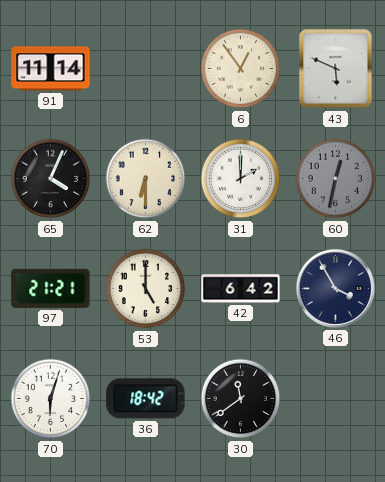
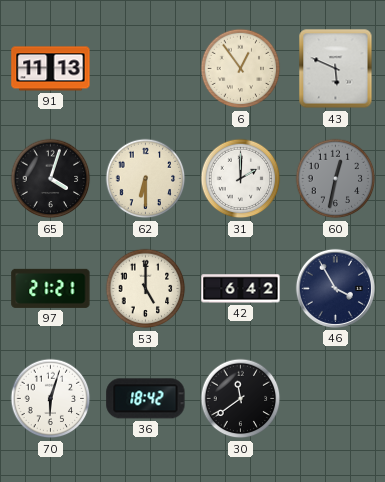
91: 11:14 -> 11:13
65: 4:04 -> 4:03
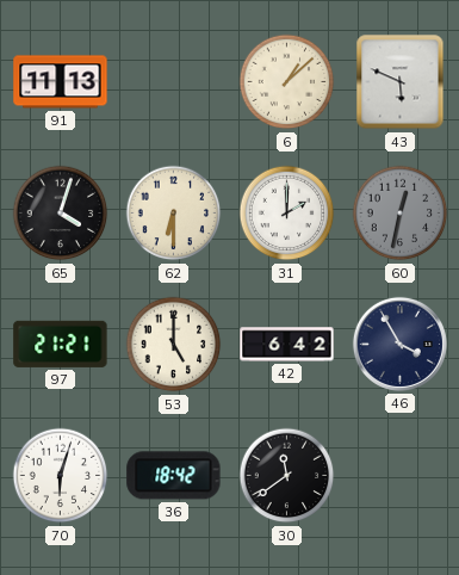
6: 12:54 -> 1:08
